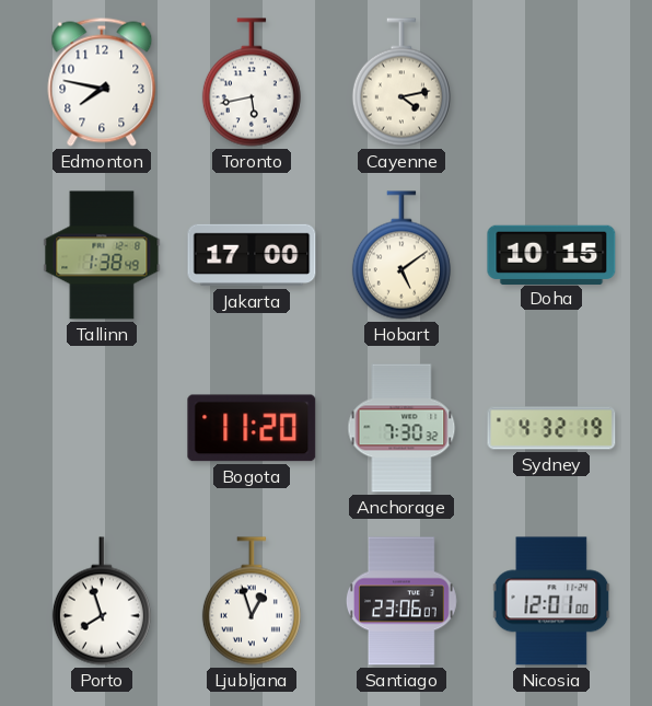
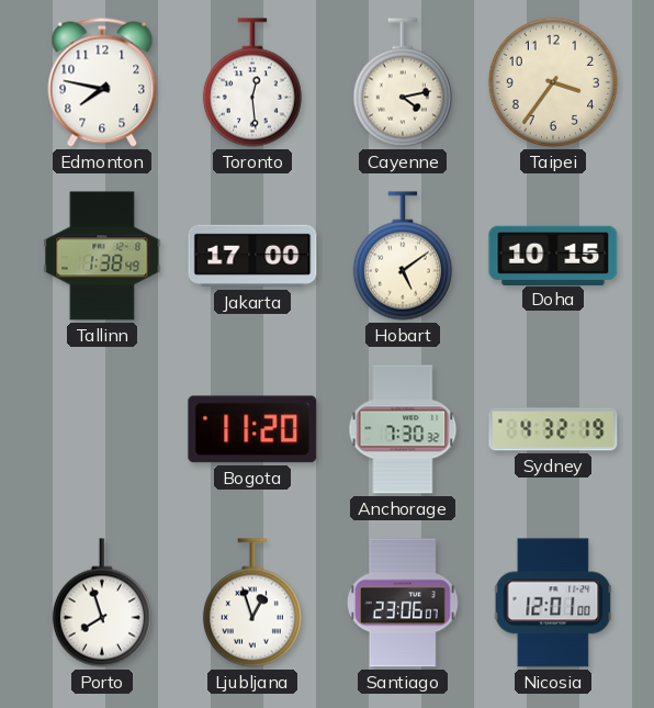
Toronto: 5:43 -> 12:29
Taipei: none -> 3:36
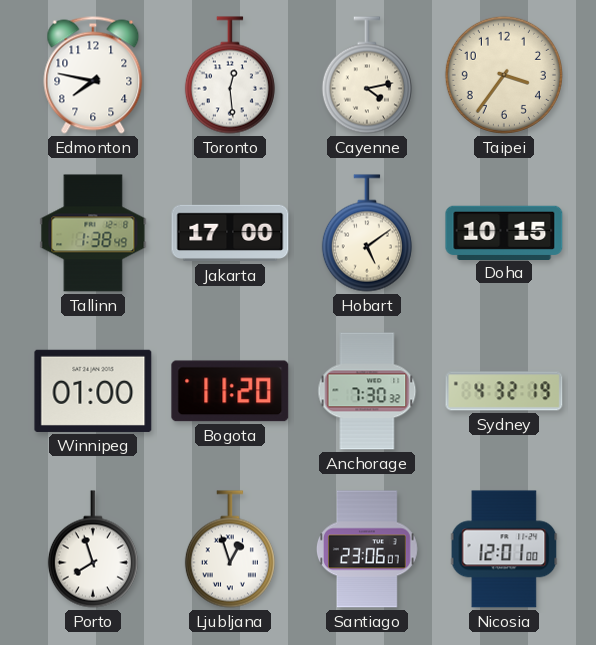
Winnipeg: none -> 01:00
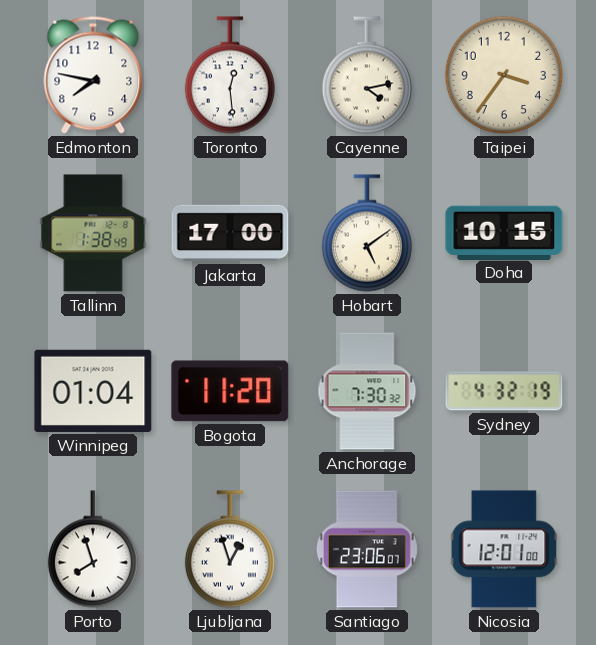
Winnipeg: 01:00 -> 01:04
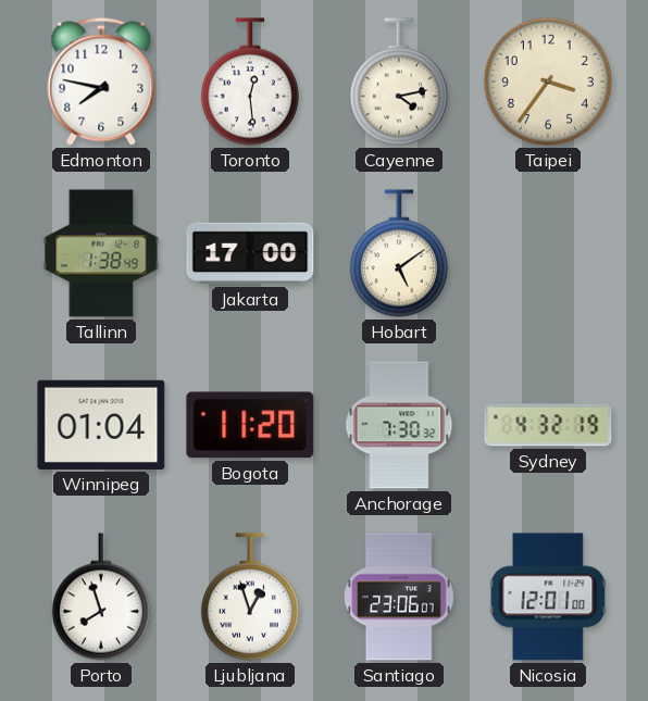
Doha: 10:15 -> none
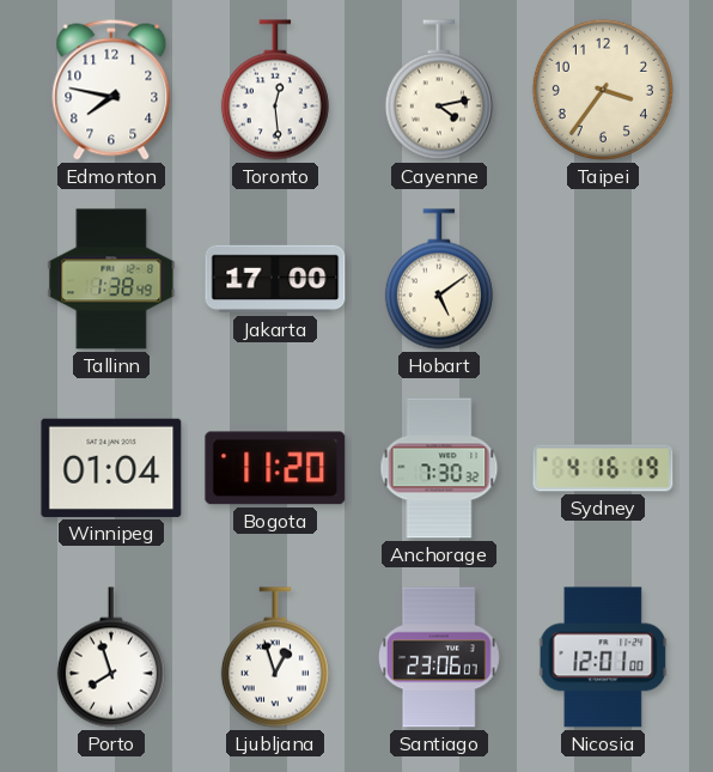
Sydney: 4:32 -> 4:16
